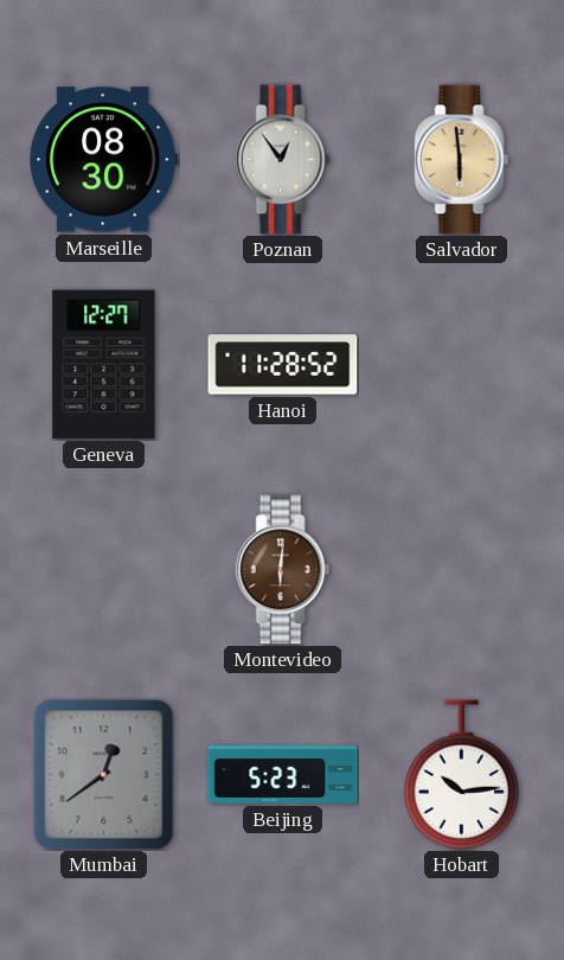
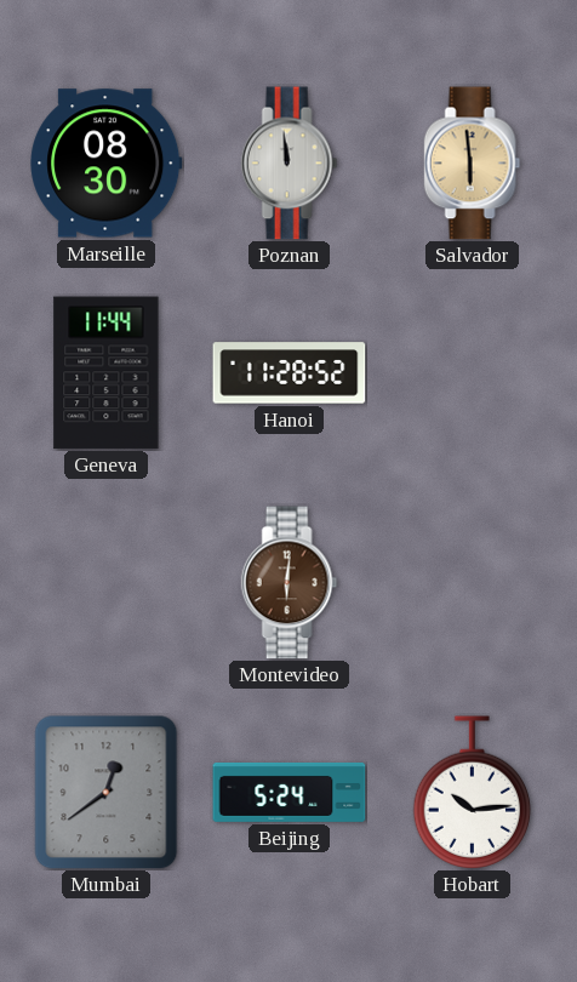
Poznan: 12:54 -> 11:59
Geneva: 12:27 -> 11:44
Beijing: 5:23 -> 5:24
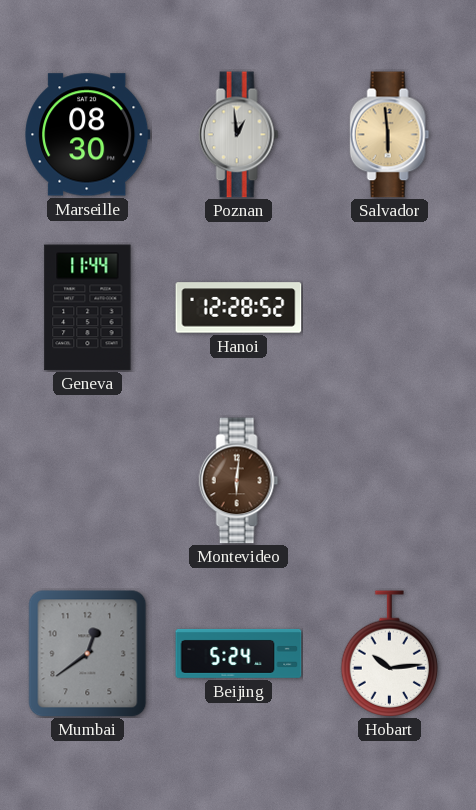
Poznan: 11:59 -> 12:59
Hanoi: 11:28 -> 12:28
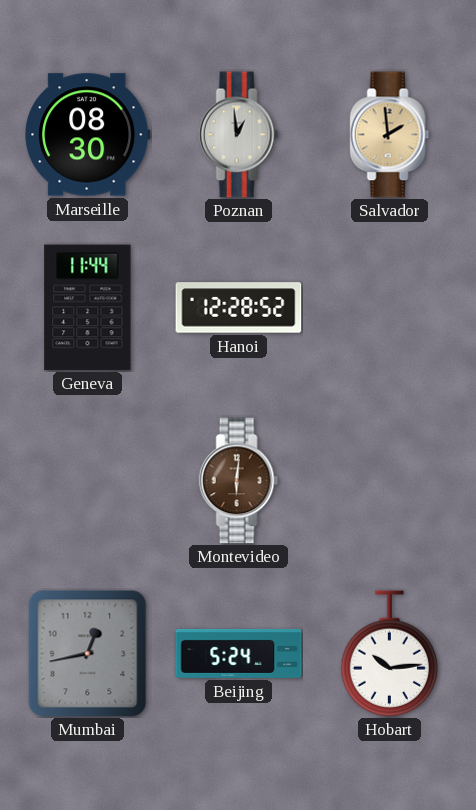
Salvador: 5:59 -> 1:59
Mumbai: 12:39 -> 12:43
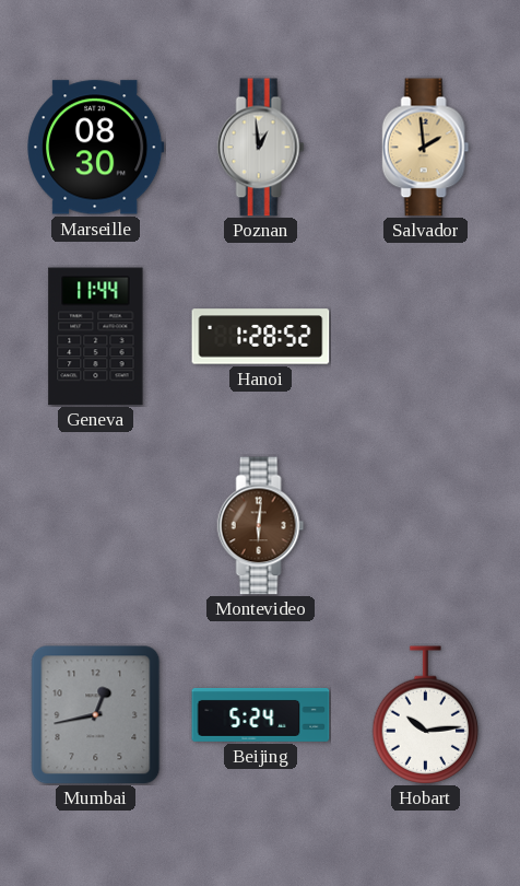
Hanoi: 12:28 -> 1:28
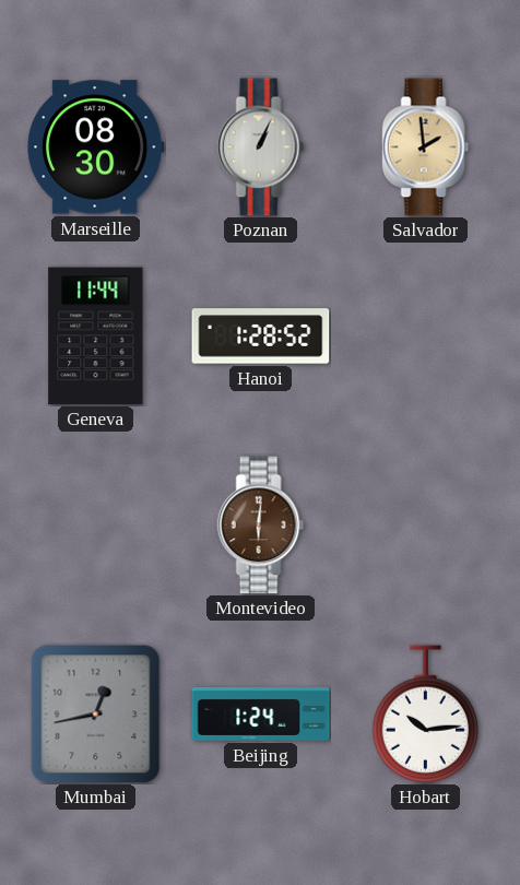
Poznan: 12:59 -> 1:04
Beijing: 5:24 -> 1:24
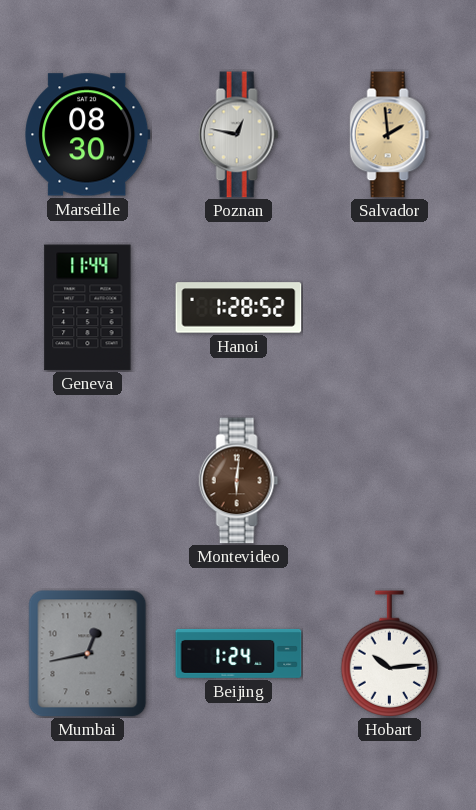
Poznan: 1:04 -> 12:47
